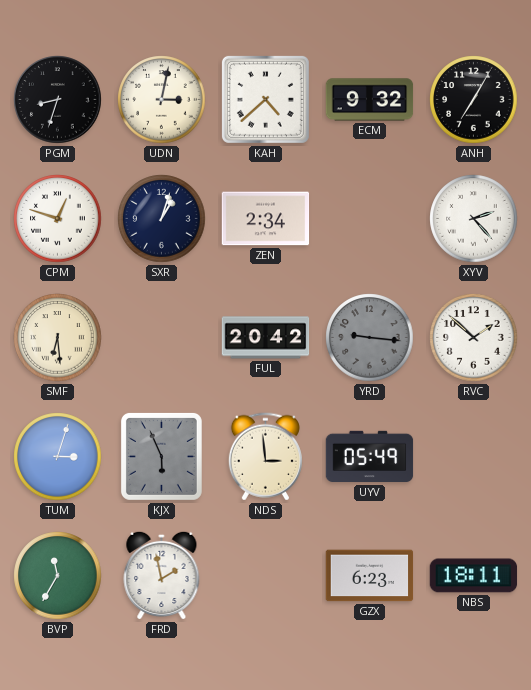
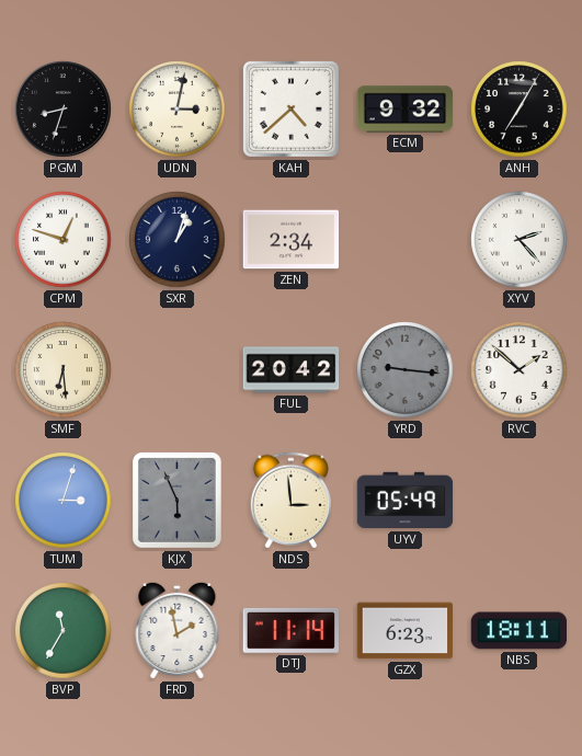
DTJ: none -> 11:14
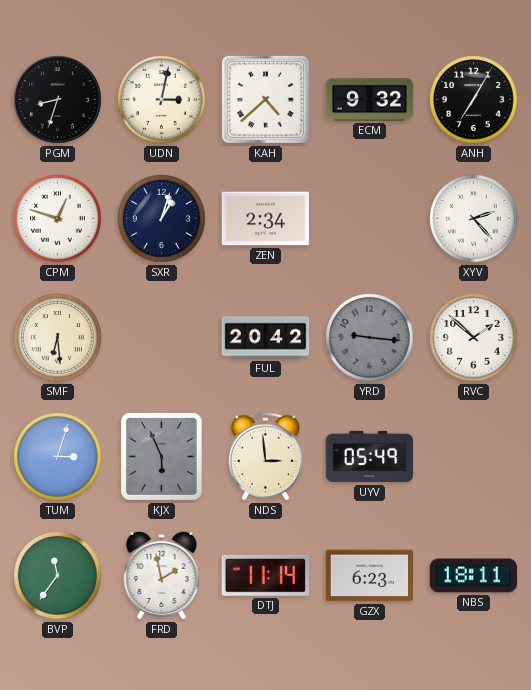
BVP: 11:35 -> 11:36
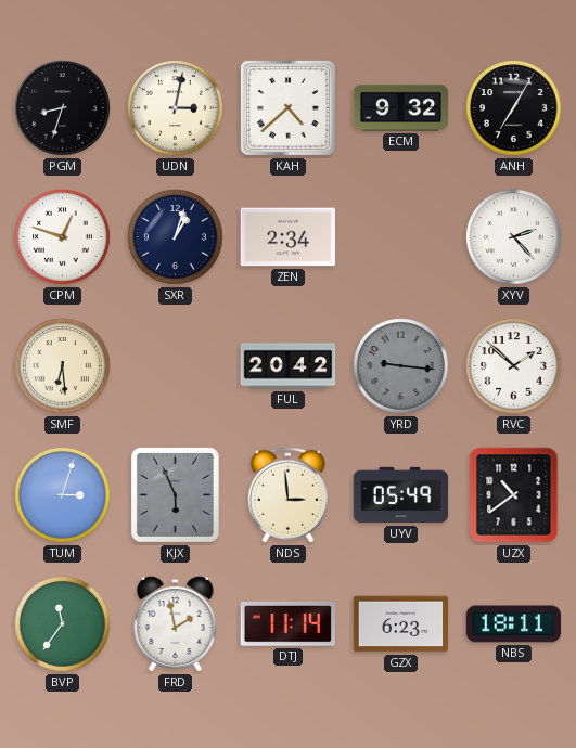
UZX: none -> 10:39
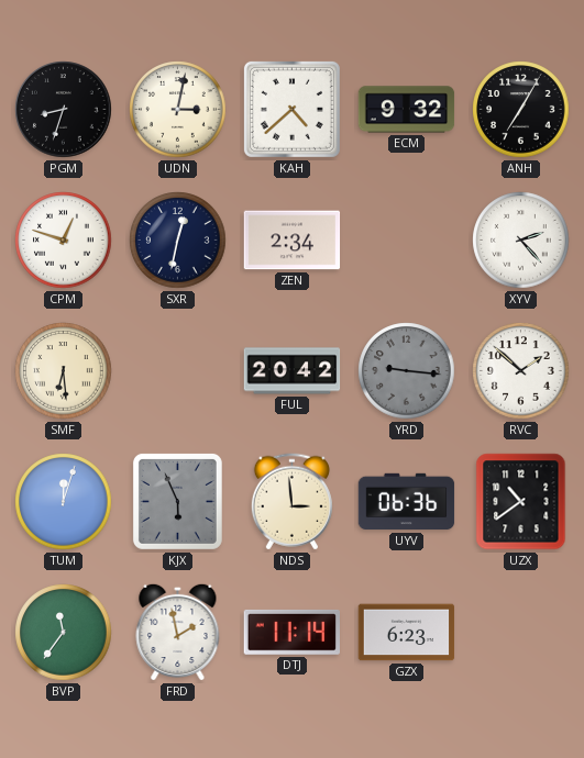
SXR: 1:03 -> 12:32
TUM: 3:03 -> 12:03
UYV: 05:49 -> 06:36
NBS: 18:11 -> none
